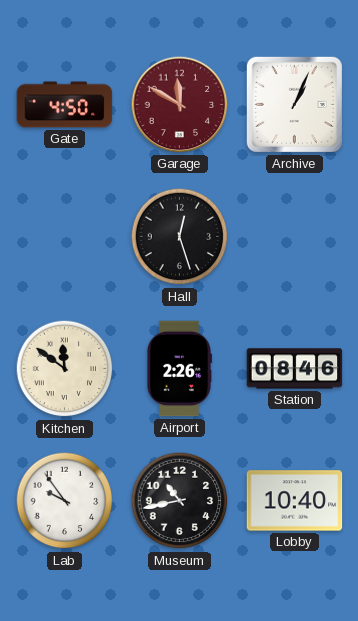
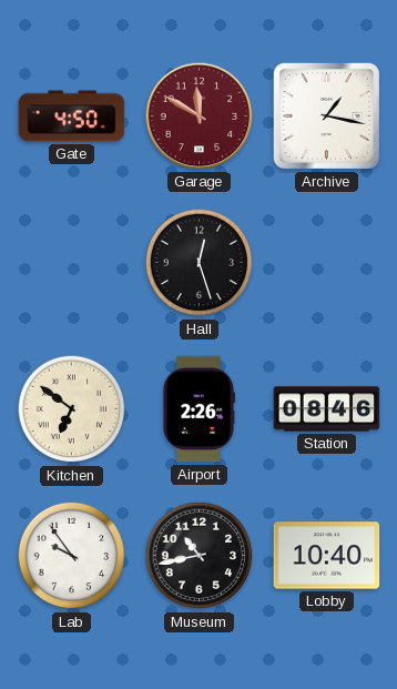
Archive: 1:04 -> 1:17
Kitchen: 11:51 -> 6:51
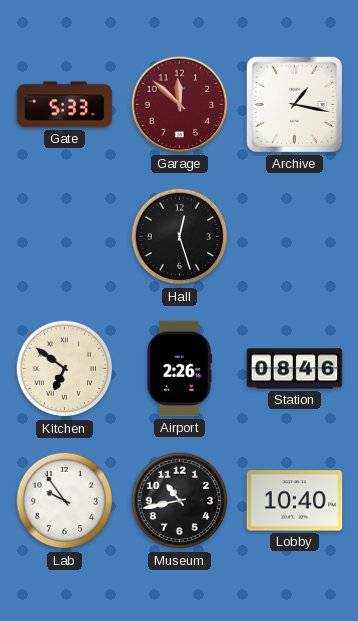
Gate: 4:50 -> 5:33
Garage: 11:50 -> 11:52
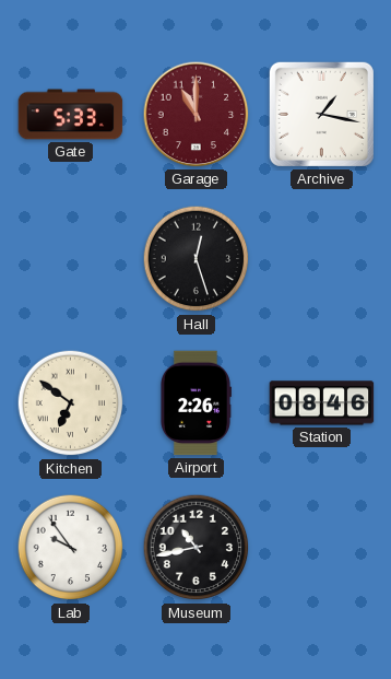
Garage: 11:52 -> 11:00
Lobby: 10:40 -> none
